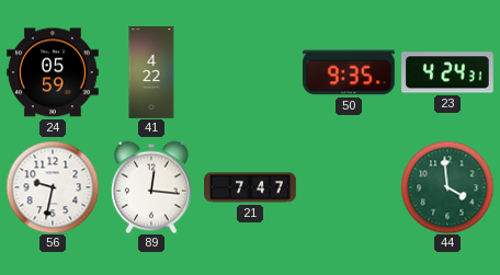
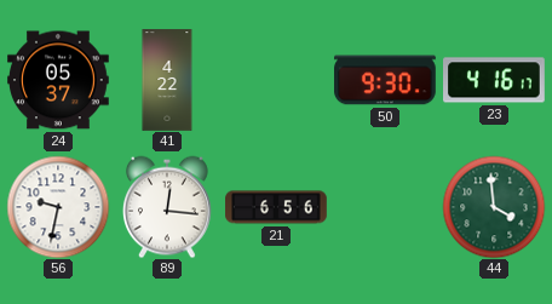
24: 05:59 -> 05:37
50: 9:35 -> 9:30
23: 4:24 -> 4:16
21: 7:47 -> 6:56
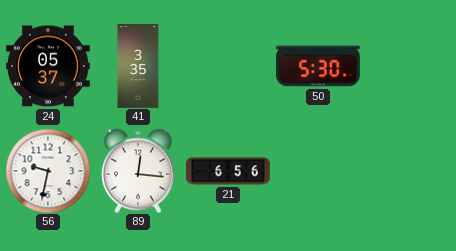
41: 4:22 -> 3:35
50: 9:30 -> 5:30
23: 4:16 -> none
44: 3:59 -> none
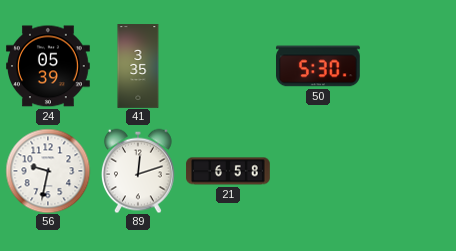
24: 05:37 -> 05:39
89: 12:16 -> 12:12
21: 6:56 -> 6:58
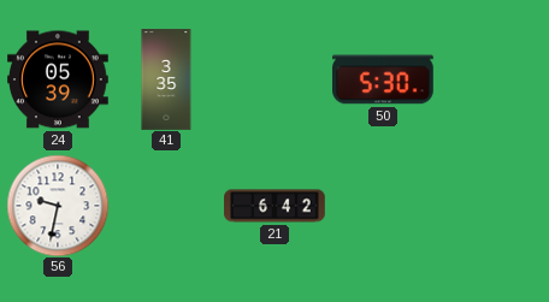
89: 12:12 -> none
21: 6:58 -> 6:42
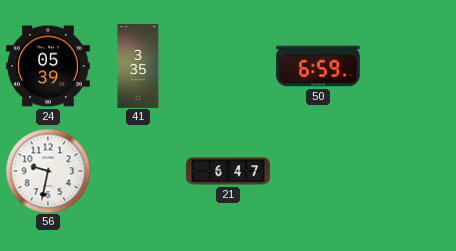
50: 5:30 -> 6:59
21: 6:42 -> 6:47
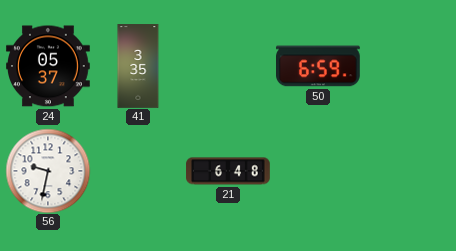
24: 05:39 -> 05:37
21: 6:47 -> 6:48
